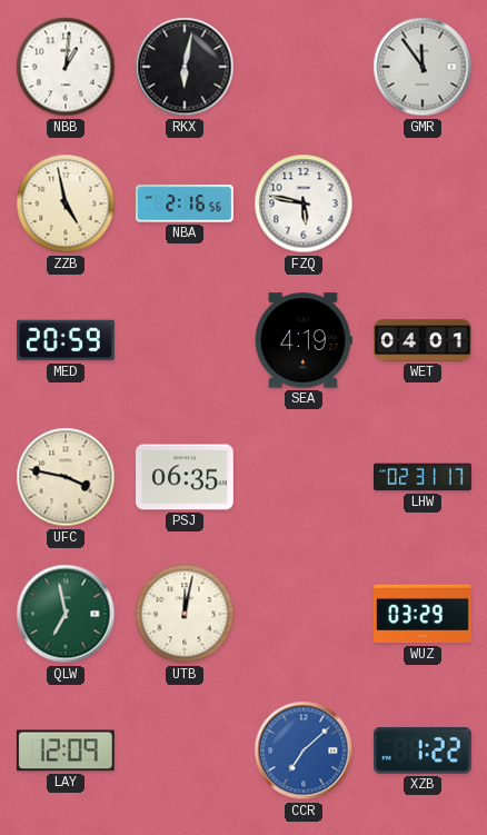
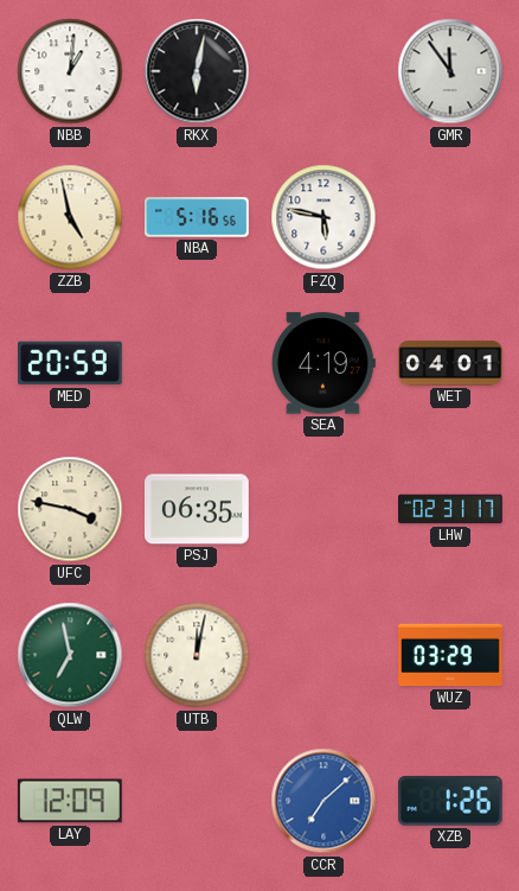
NBA: 2:16 -> 5:16
XZB: 1:22 -> 1:26
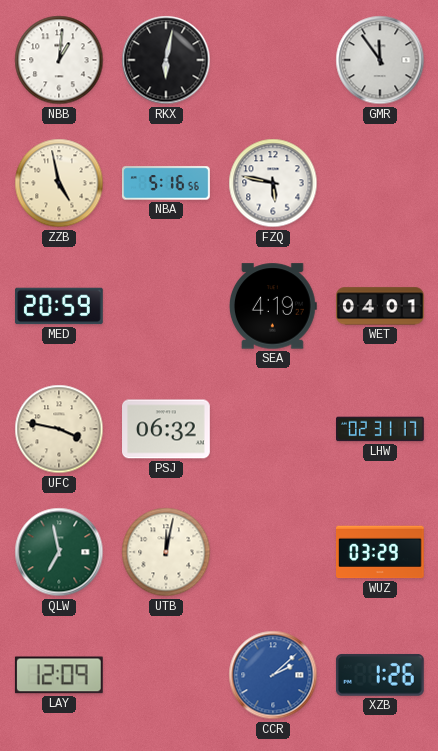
PSJ: 06:35 -> 06:32
CCR: 7:08 -> 2:08
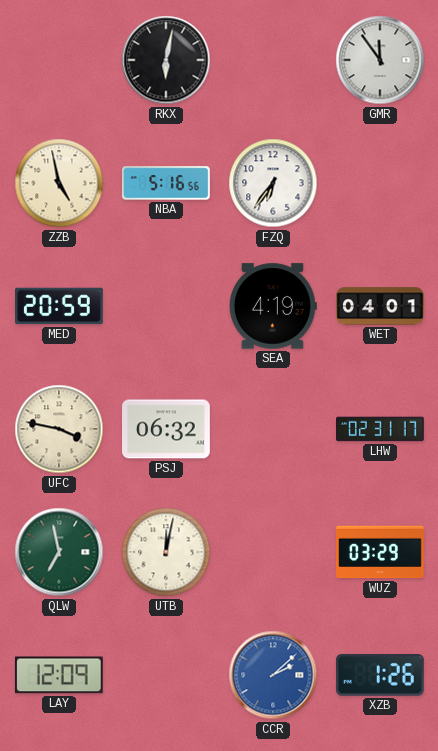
NBB: 1:01 -> none
FZQ: 5:47 -> 6:36
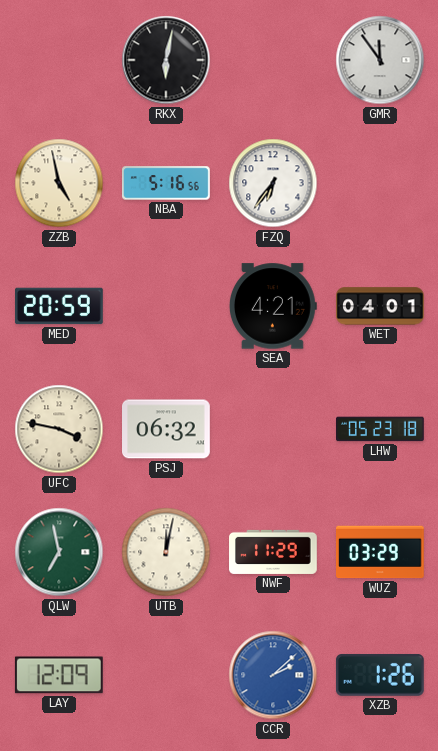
SEA: 4:19 -> 4:21
LHW: 02:31 -> 05:23
NWF: none -> 11:29
